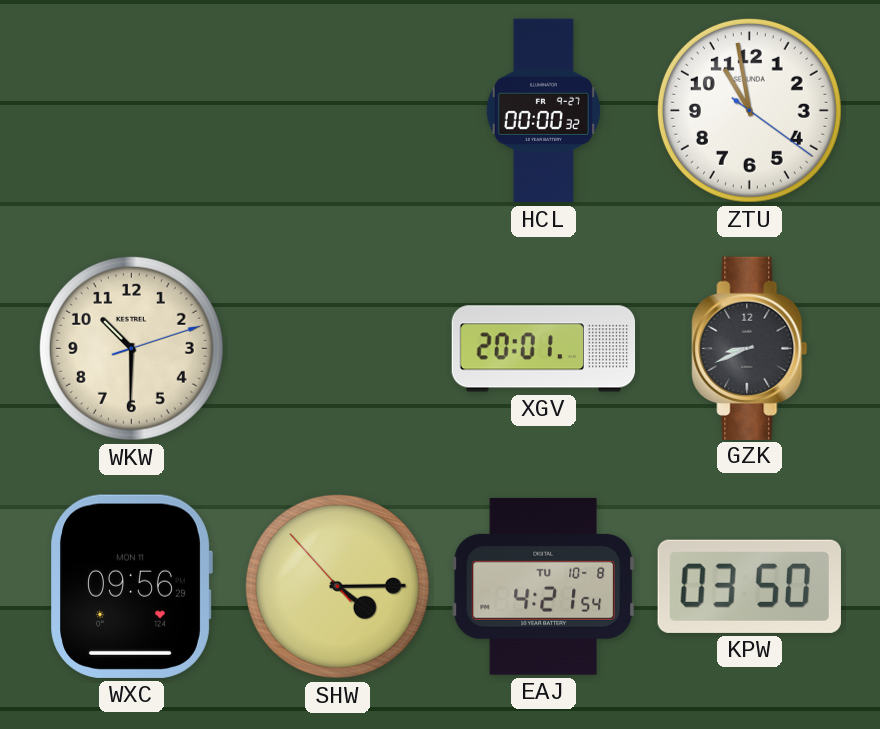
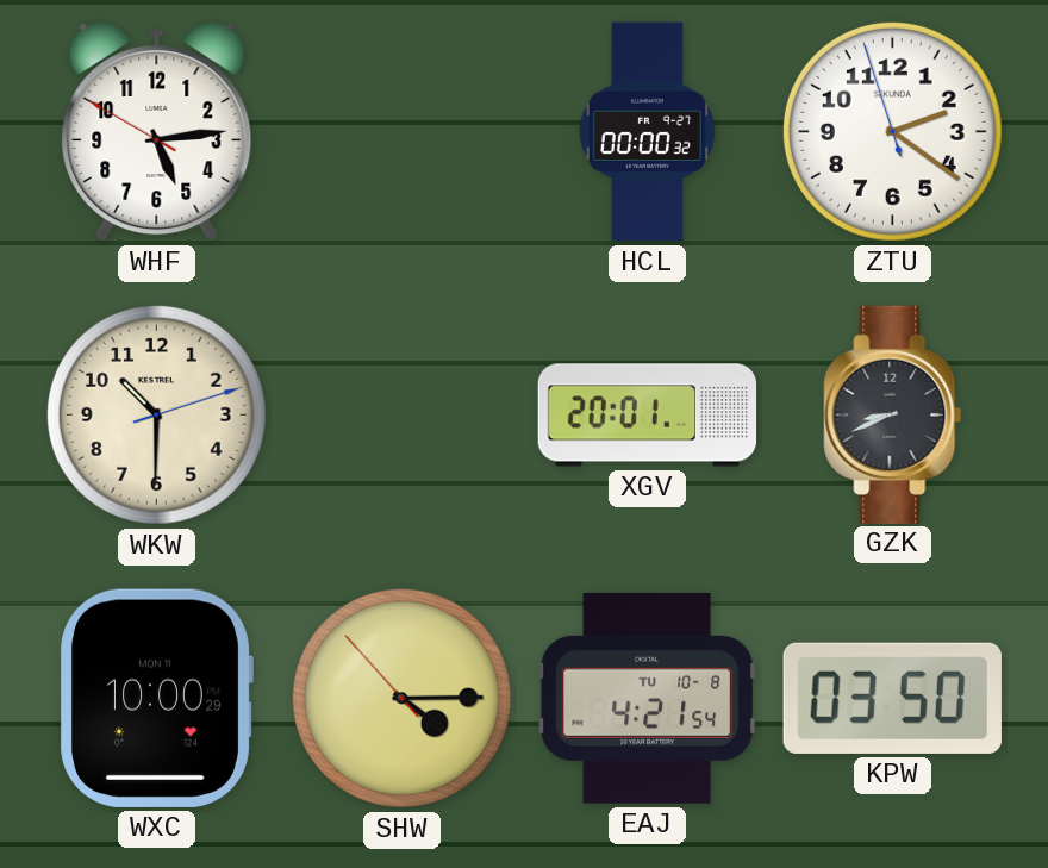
WHF: none -> 5:13
ZTU: 10:58 -> 2:20
WXC: 09:56 -> 10:00
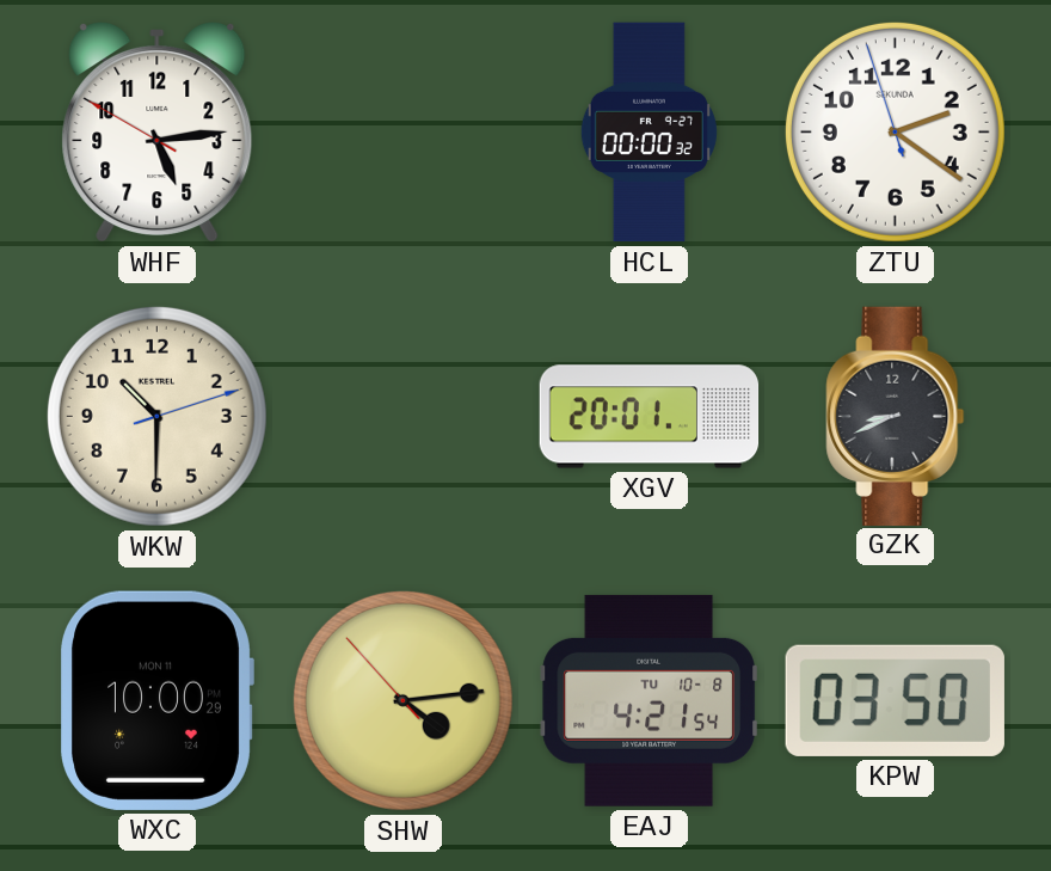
SHW: 4:14 -> 4:13
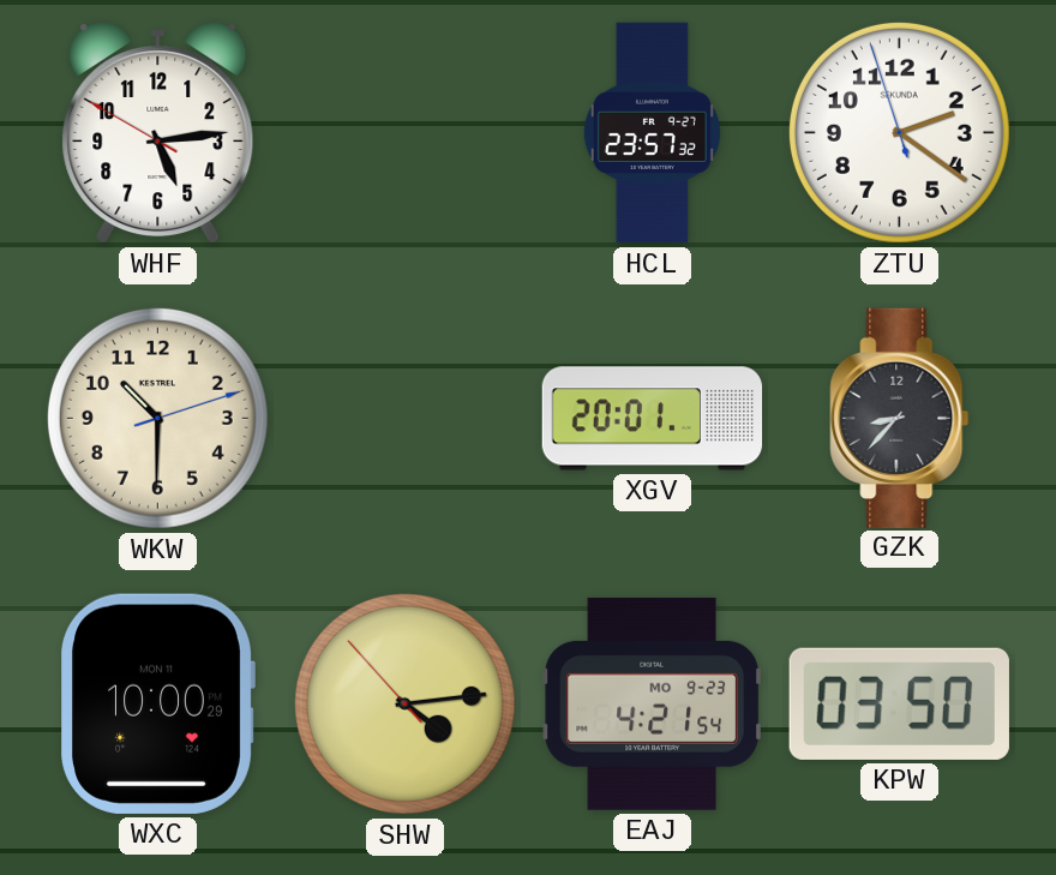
HCL: 00:00 -> 23:57
GZK: 8:41 -> 8:37
EAJ date: TU 10-8 -> MO 9-23
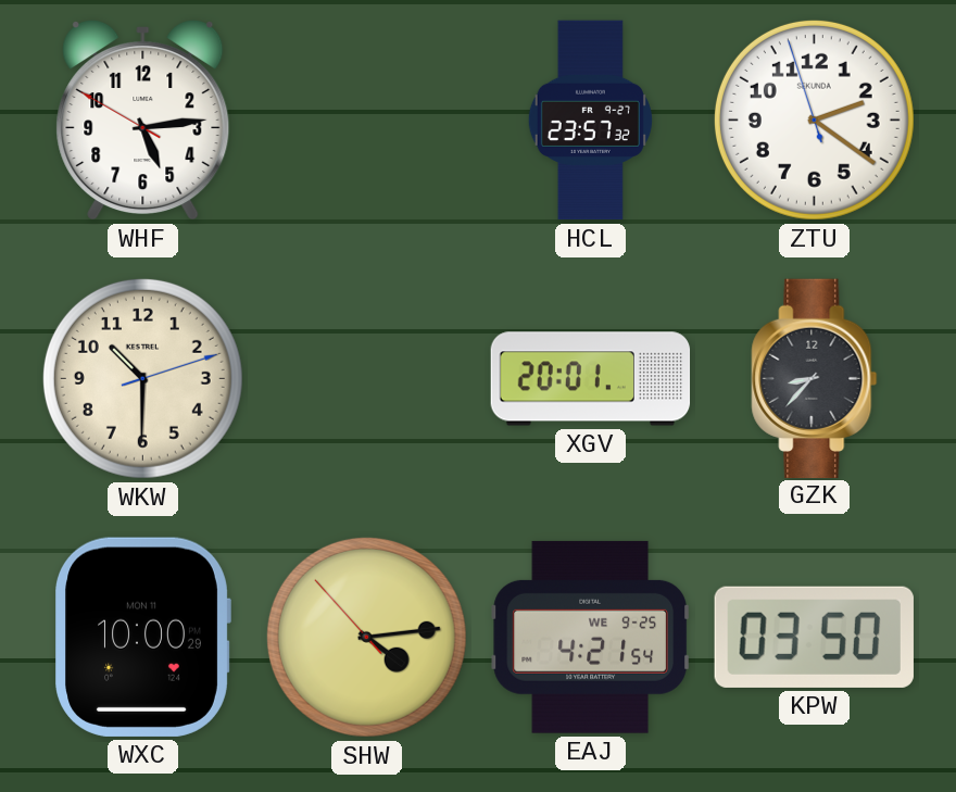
EAJ date: MO 9-23 -> WE 9-25
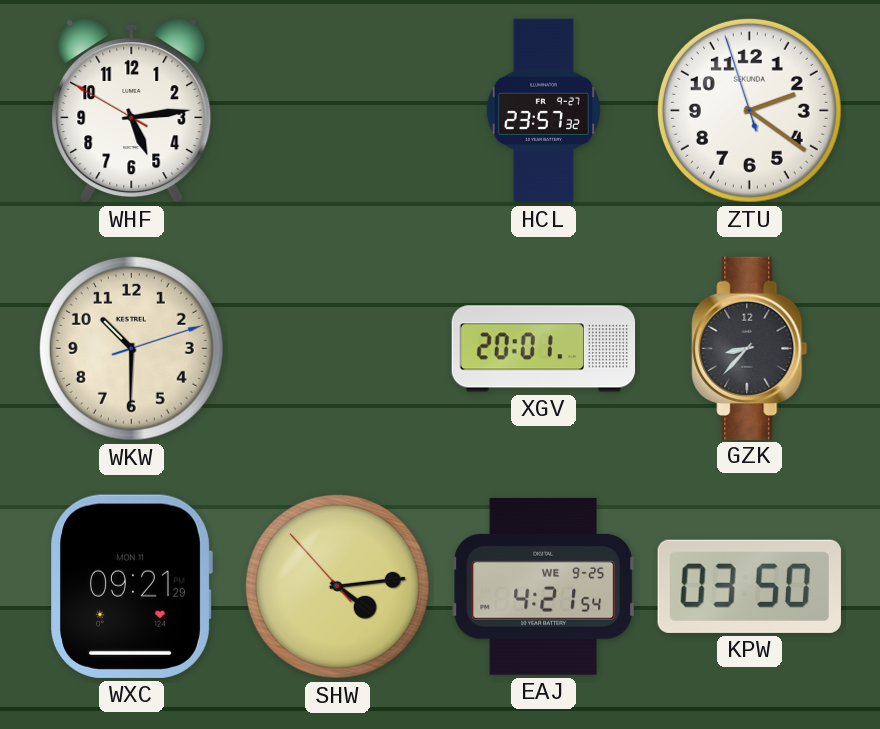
WXC: 10:00 -> 09:21
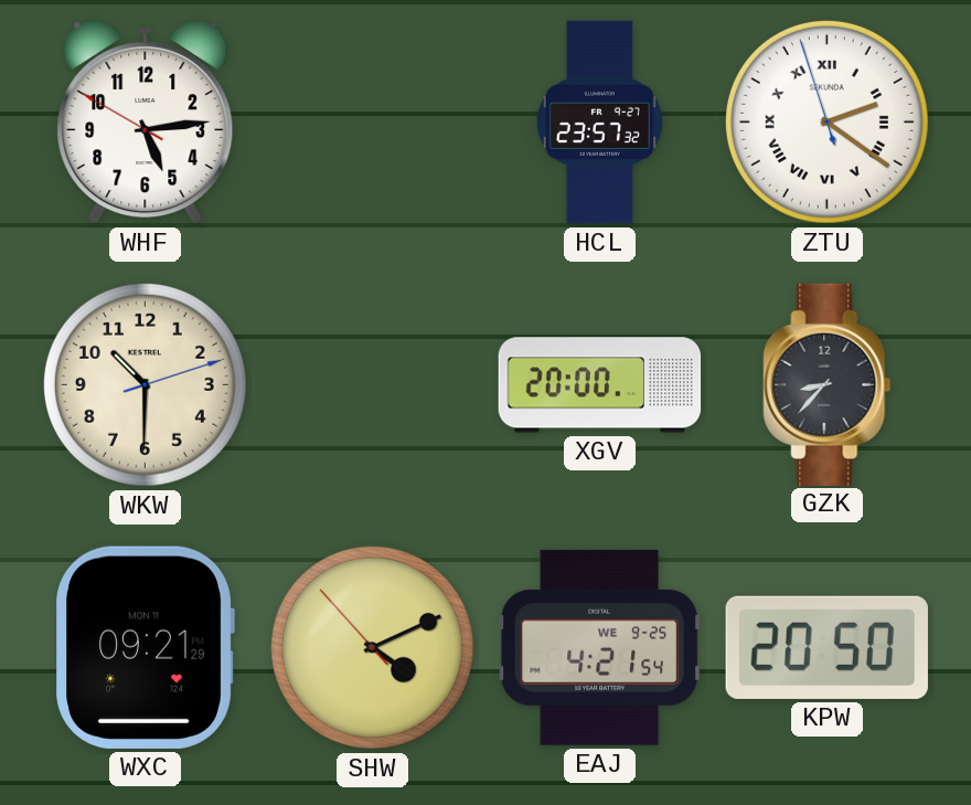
ZTU numerals: Arabic -> Roman
XGV: 20:01 -> 20:00
SHW: 4:13 -> 4:10
KPW: 03:50 -> 20:50
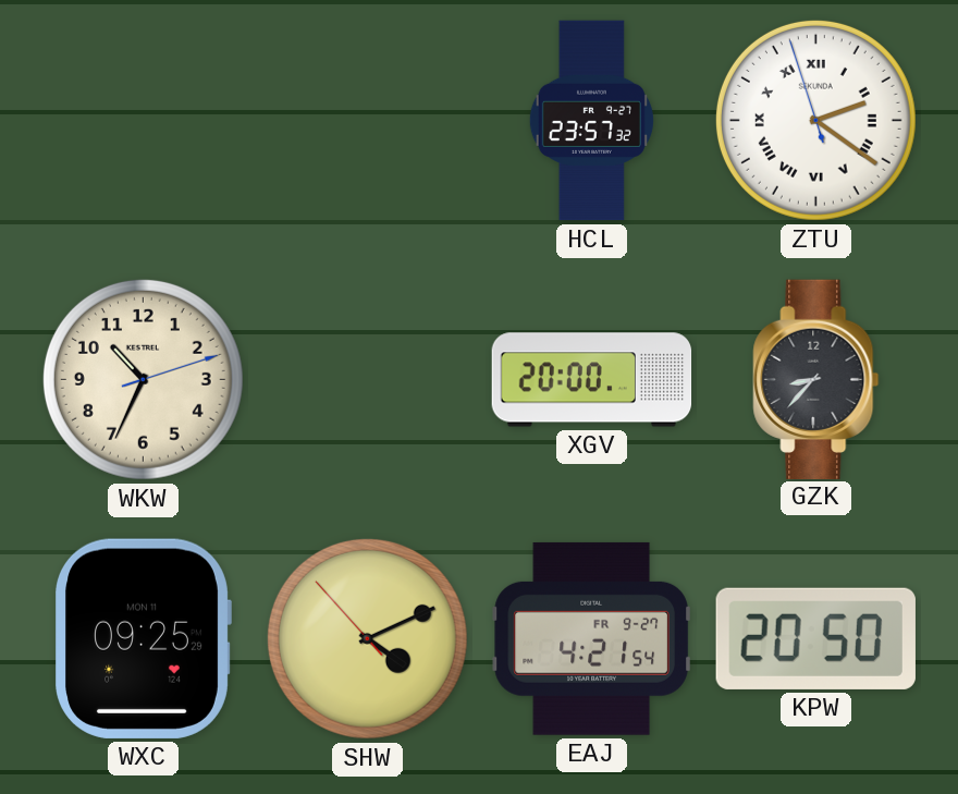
WHF: 5:13 -> none
WKW: 10:30 -> 10:34
WXC: 09:21 -> 09:25
EAJ date: WE 9-25 -> FR 9-27
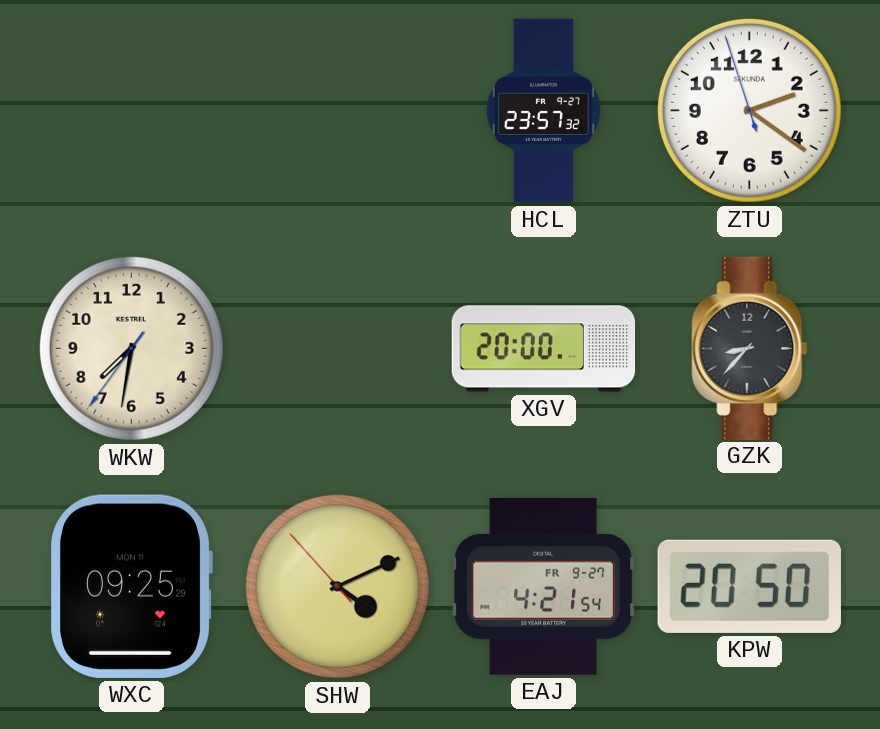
ZTU numerals: Roman -> Arabic
WKW: 10:34 -> 7:31
